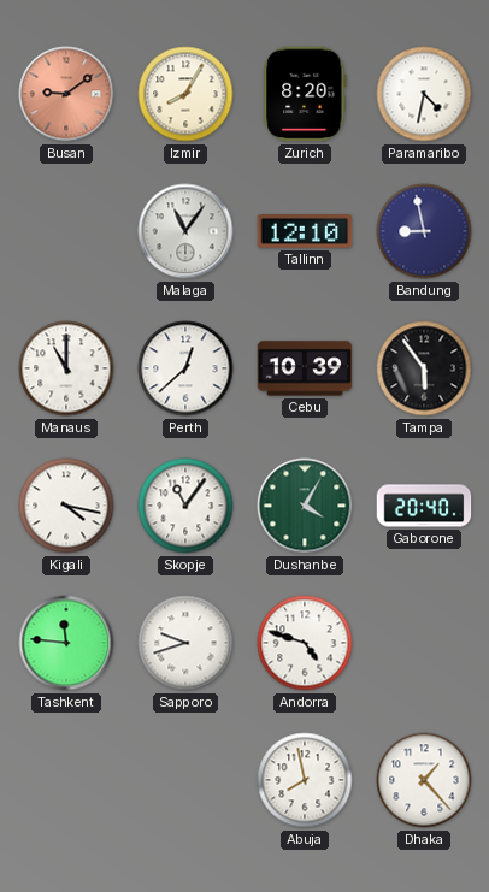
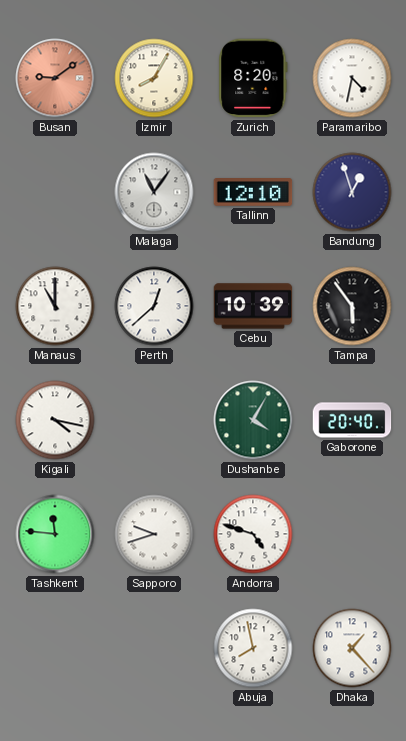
Bandung: 8:58 -> 12:57
Skopje: 11:06 -> none
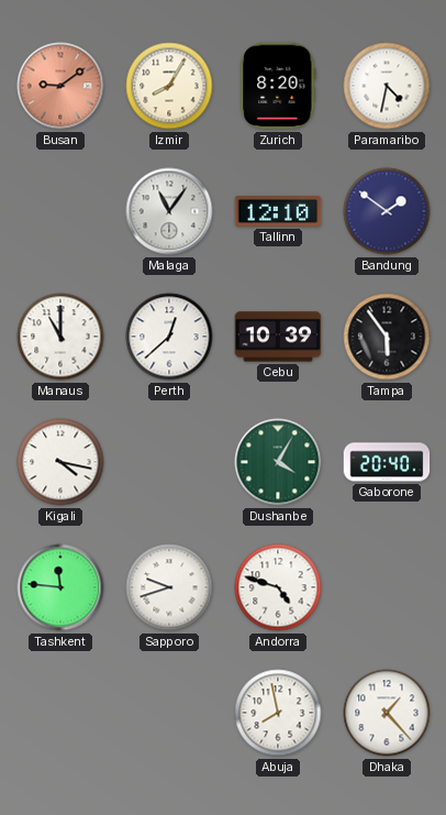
Bandung: 12:57 -> 1:51
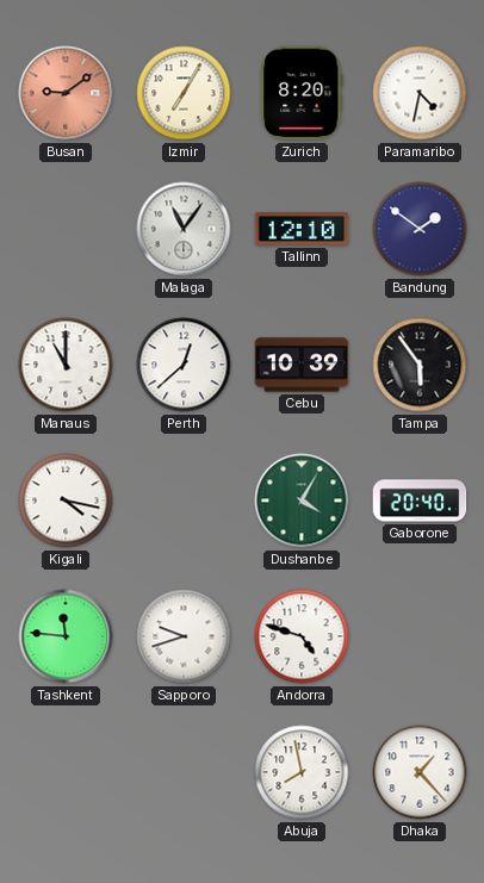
Izmir: 8:05 -> 7:05
